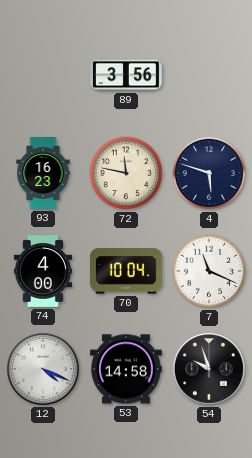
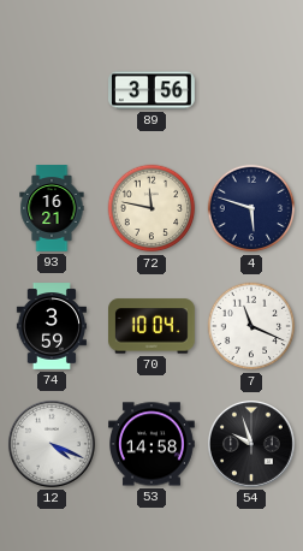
93: 16:23 -> 16:21
74: 4:00 -> 3:59
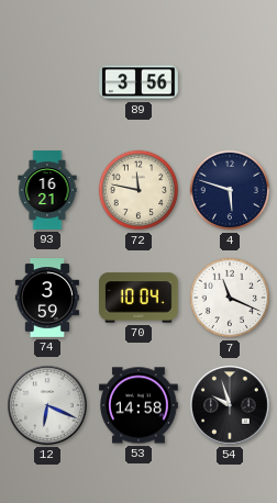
12: 4:19 -> 6:19
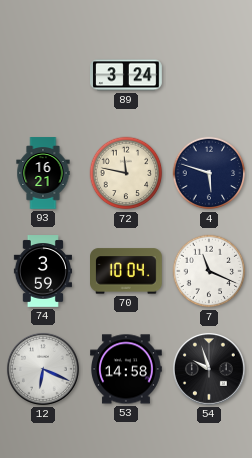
89: 3:56 -> 3:24
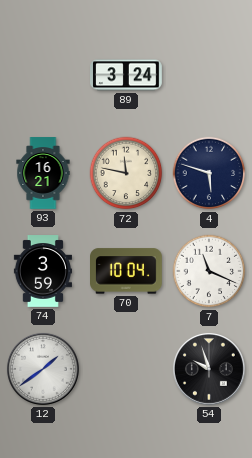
12: 6:19 -> 1:39
53: 14:58 -> none
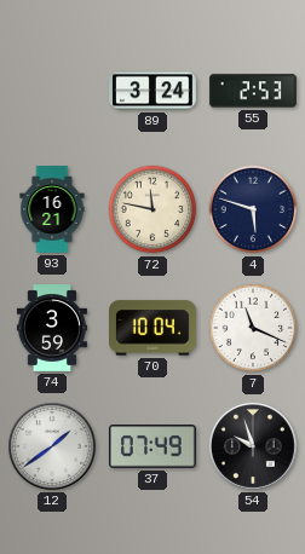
55: none -> 2:53
37: none -> 07:49
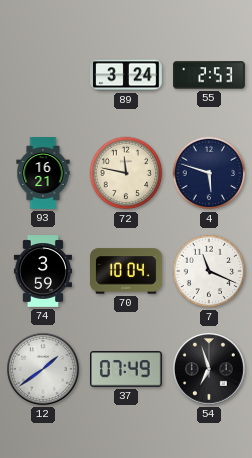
54: 9:57 -> 6:57
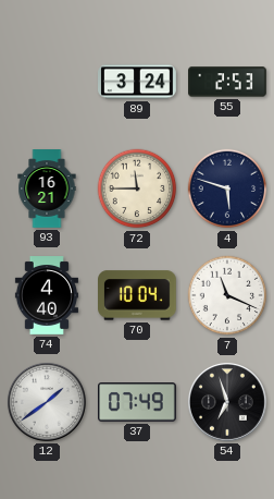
72: 11:47 -> 11:45
74: 3:59 -> 4:40
